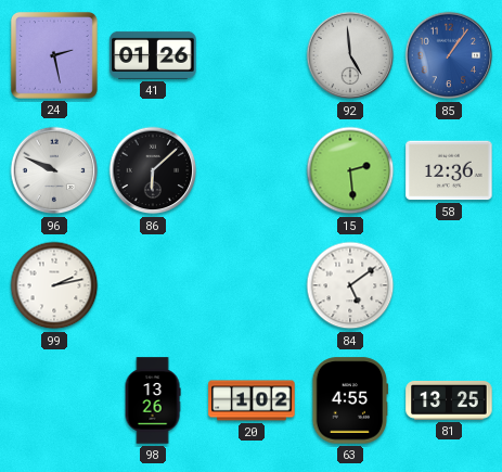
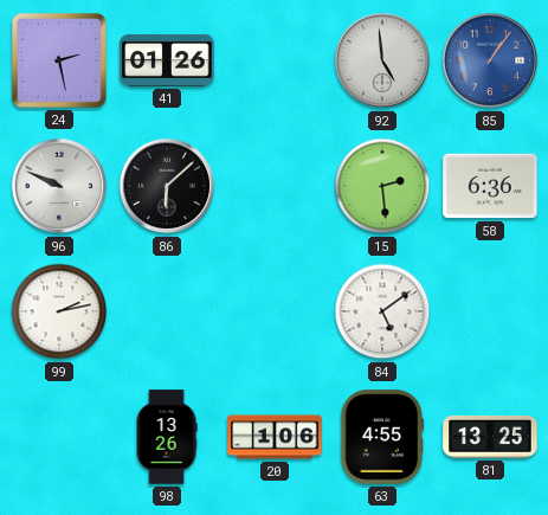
58: 12:36 -> 6:36
20: 1:02 -> 1:06
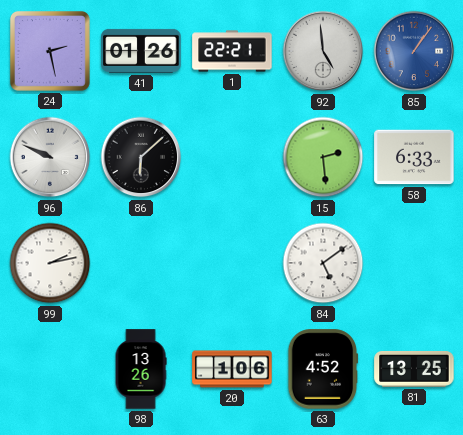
1: none -> 22:21
58: 6:36 -> 6:33
63: 4:55 -> 4:52
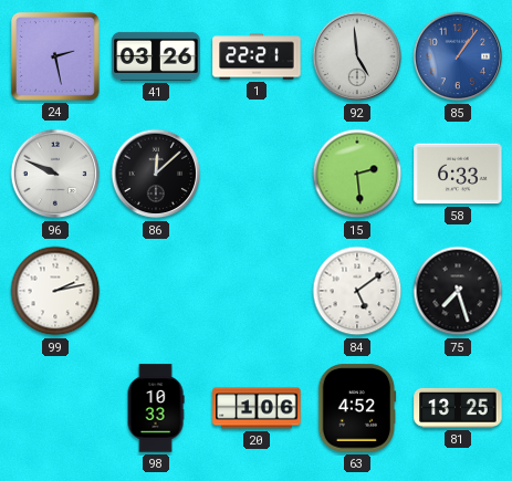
41: 01:26 -> 03:26
86: 6:08 -> 12:08
75: none -> 7:27
98: 13:26 -> 10:33
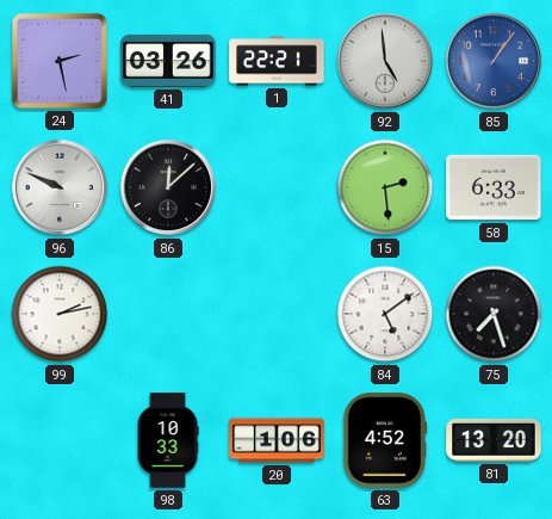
81: 13:25 -> 13:20
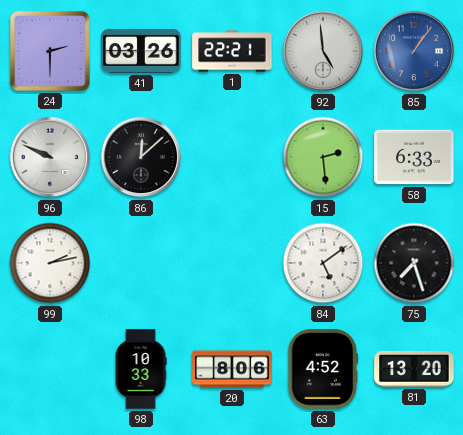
24: 2:28 -> 2:30
20: 1:06 -> 8:06
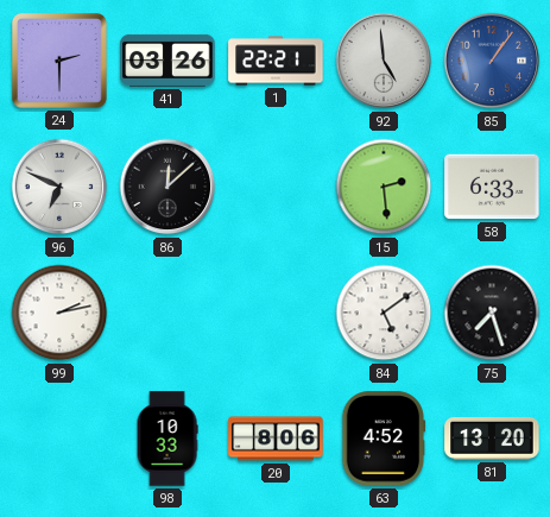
96: 9:49 -> 6:49
